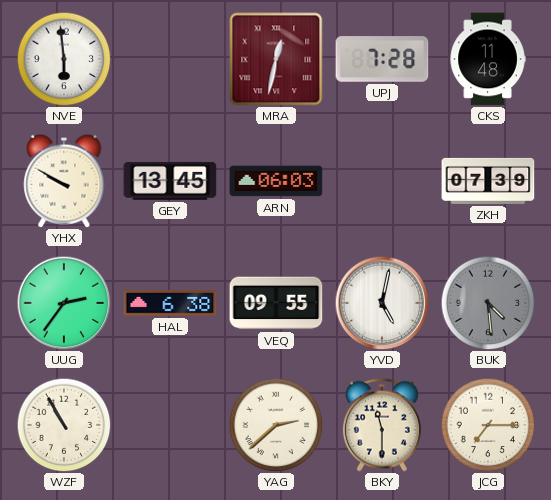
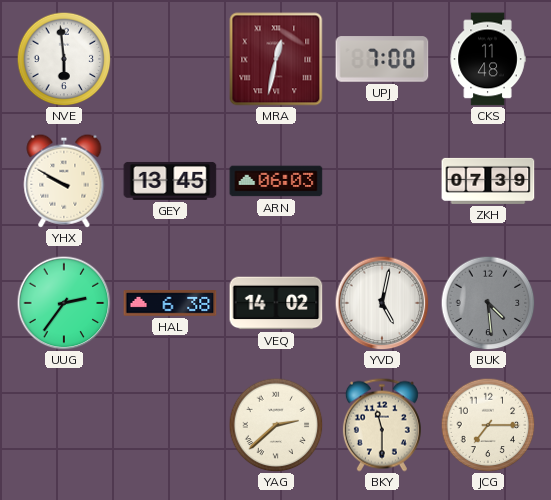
UPJ: 7:28 -> 7:00
VEQ: 09:55 -> 14:02
WZF: 10:55 -> none
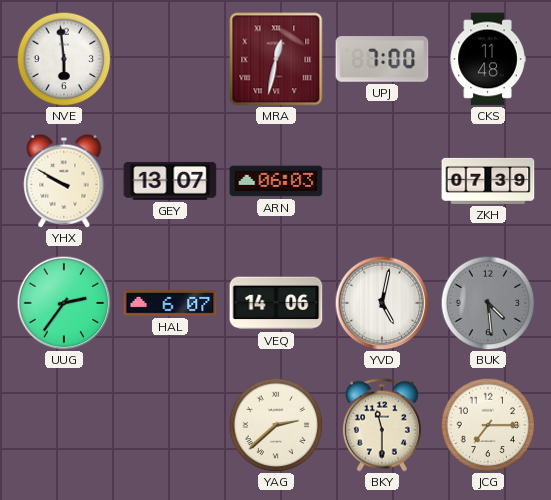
GEY: 13:45 -> 13:07
HAL: 6:38 -> 6:07
VEQ: 14:02 -> 14:06
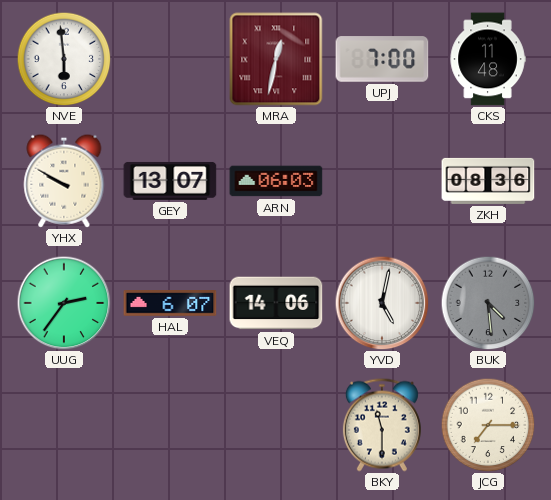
ZKH: 07:39 -> 08:36
YAG: 2:38 -> none
